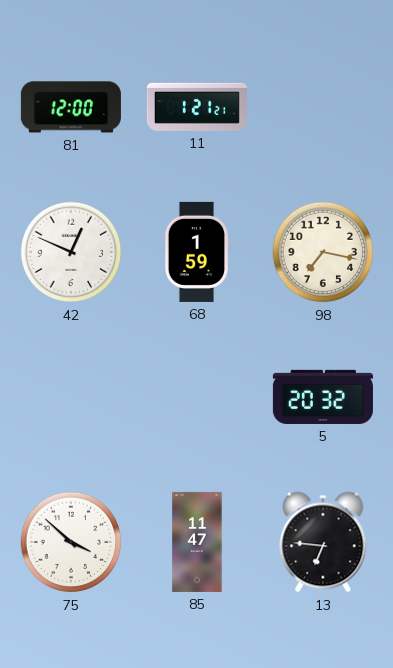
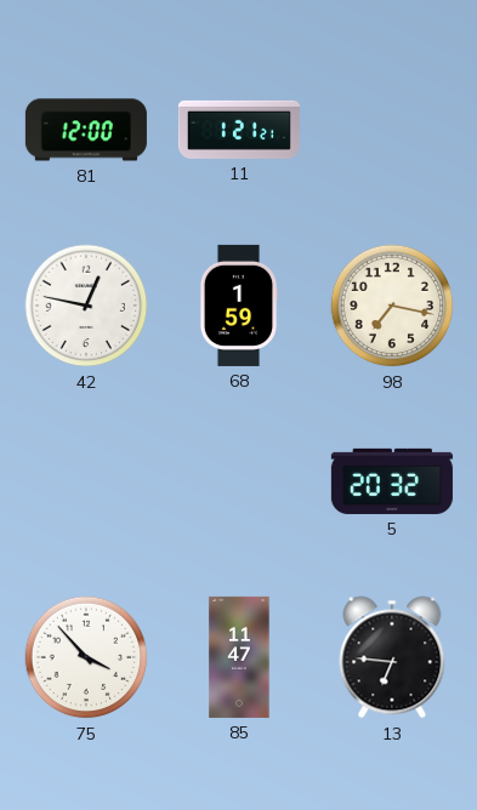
42: 12:49 -> 12:47
75: 3:52 -> 3:53
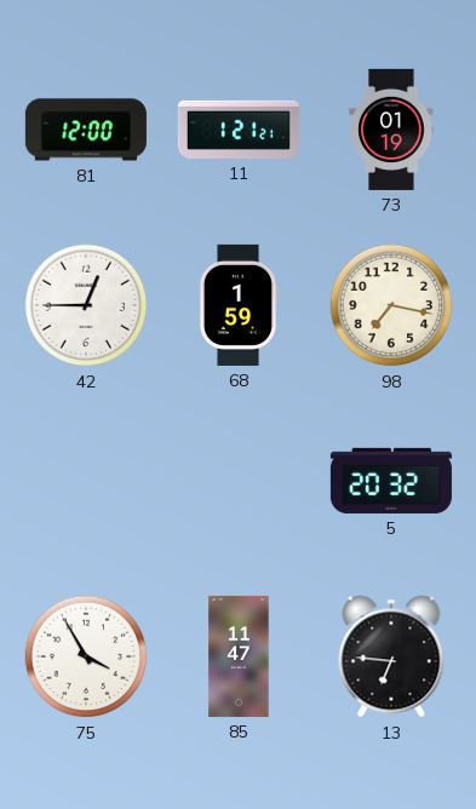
73: none -> 01:19
42: 12:47 -> 12:45
75: 3:53 -> 3:55
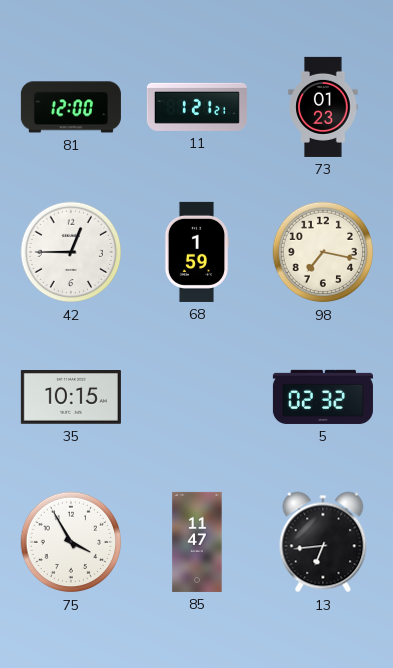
73: 01:19 -> 01:23
35: none -> 10:15
5: 20:32 -> 02:32
13: 6:46 -> 6:44
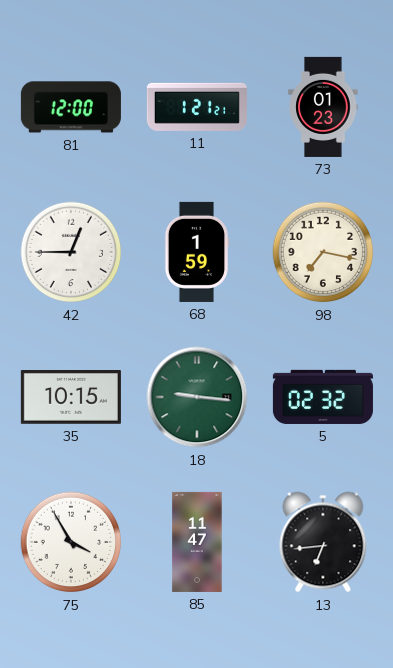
18: none -> 9:16
